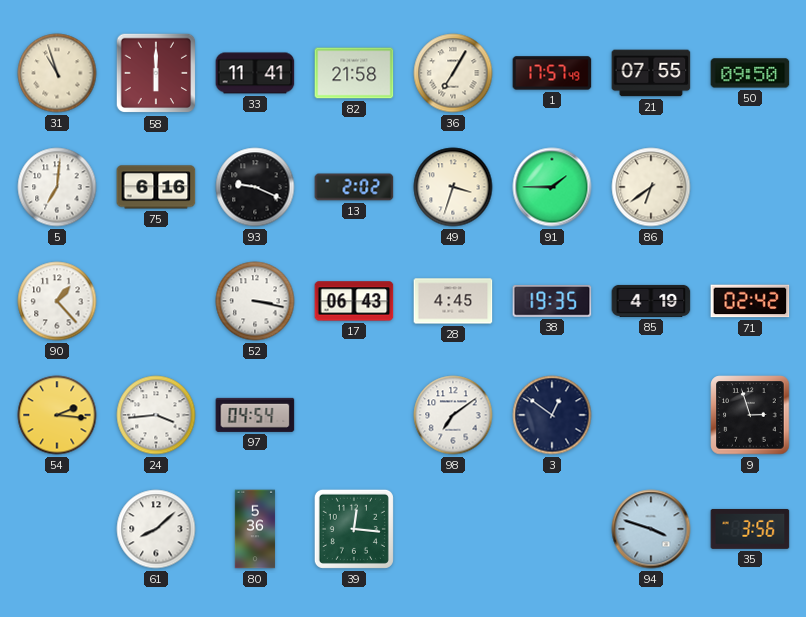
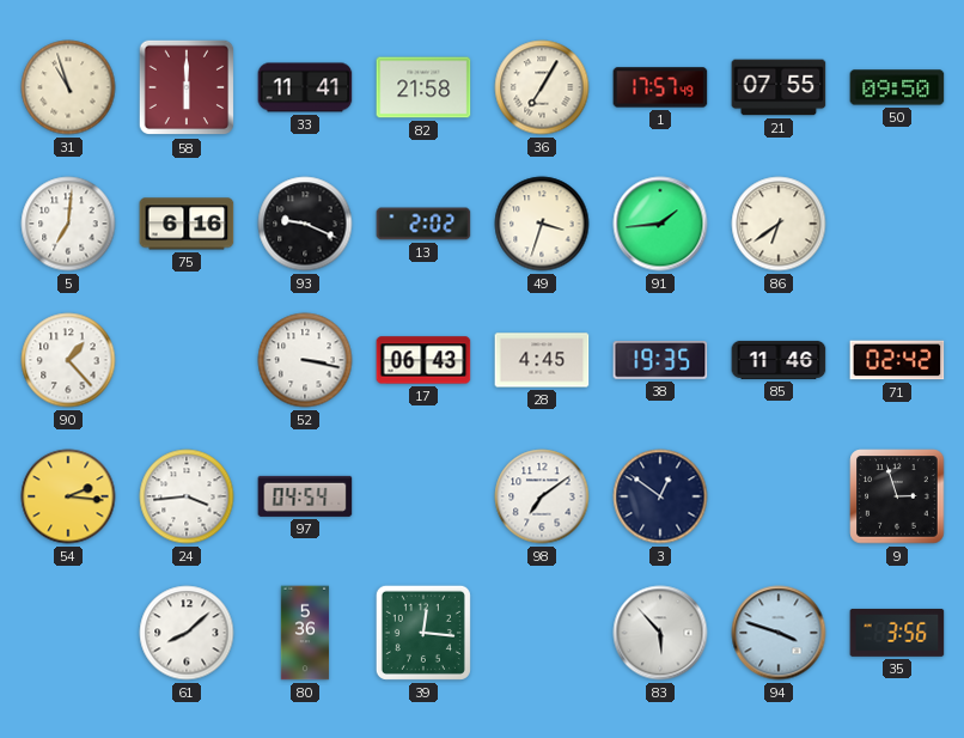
91: 1:45 -> 1:44
85: 4:19 -> 11:46
83: none -> 5:53
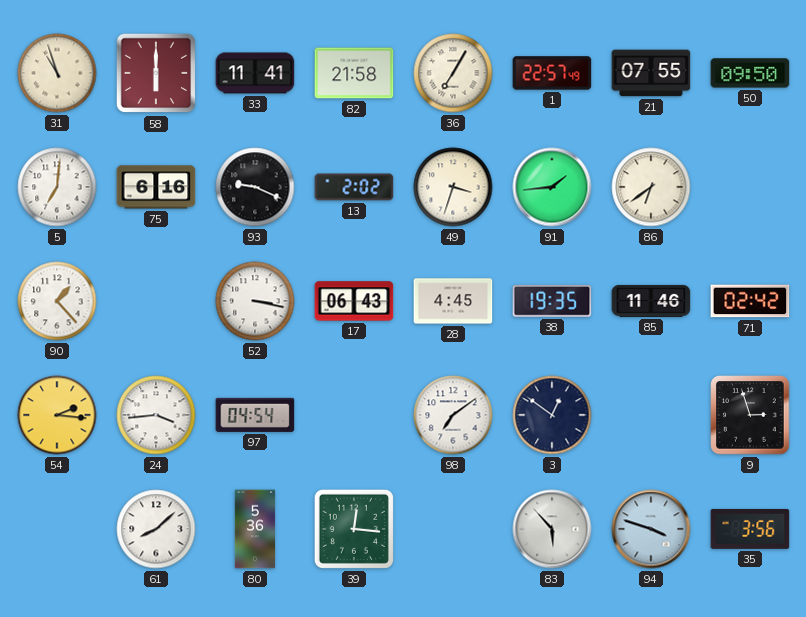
1: 17:57 -> 22:57
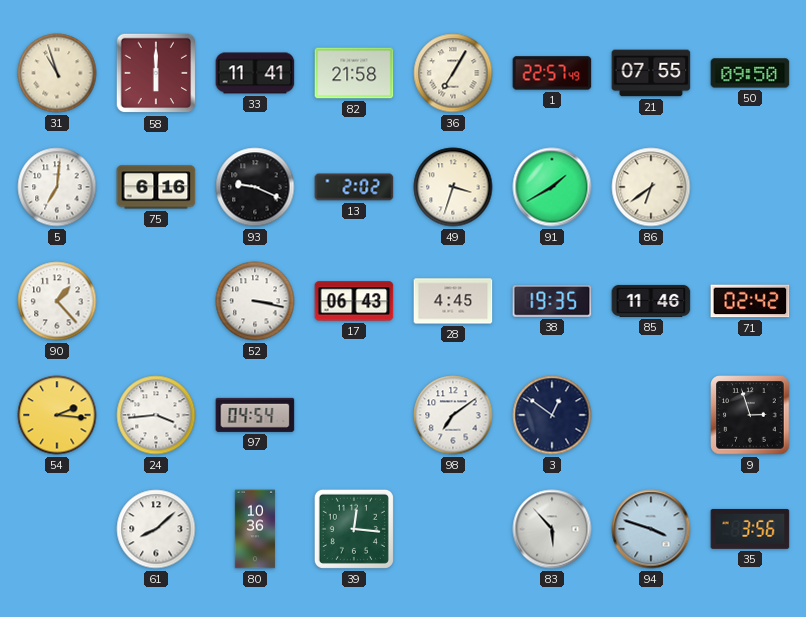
91: 1:44 -> 1:40
80: 5:36 -> 10:36
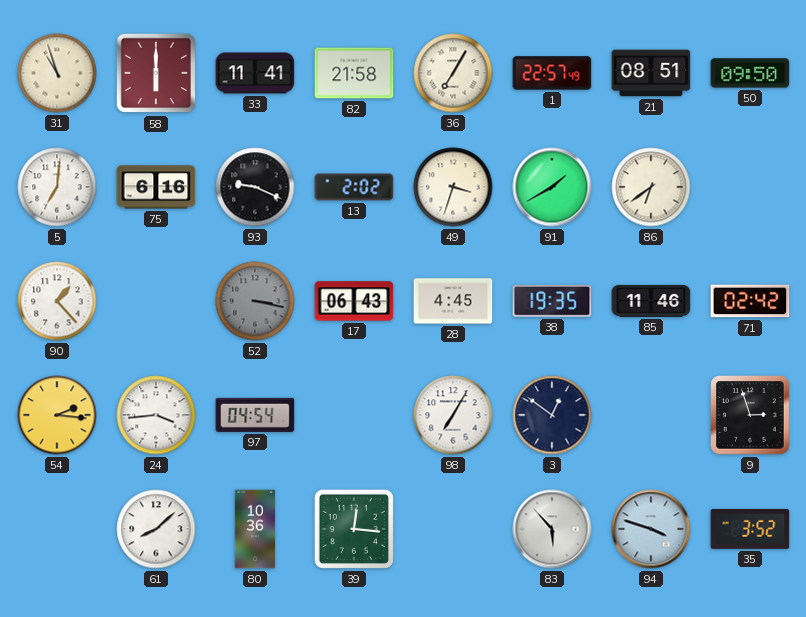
21: 07:55 -> 08:51
52 dial: white -> grey
98: 7:09 -> 7:05
35: 3:56 -> 3:52
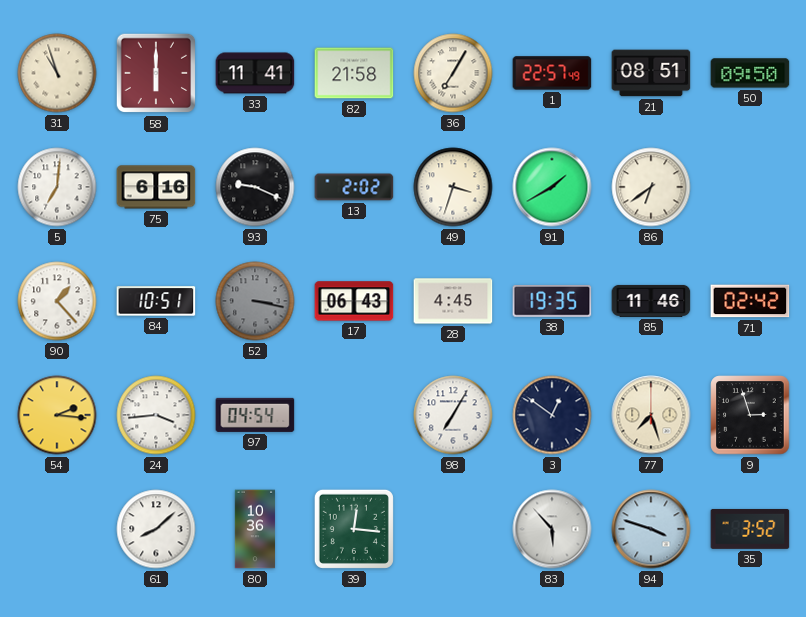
84: none -> 10:51
77: none -> 7:27
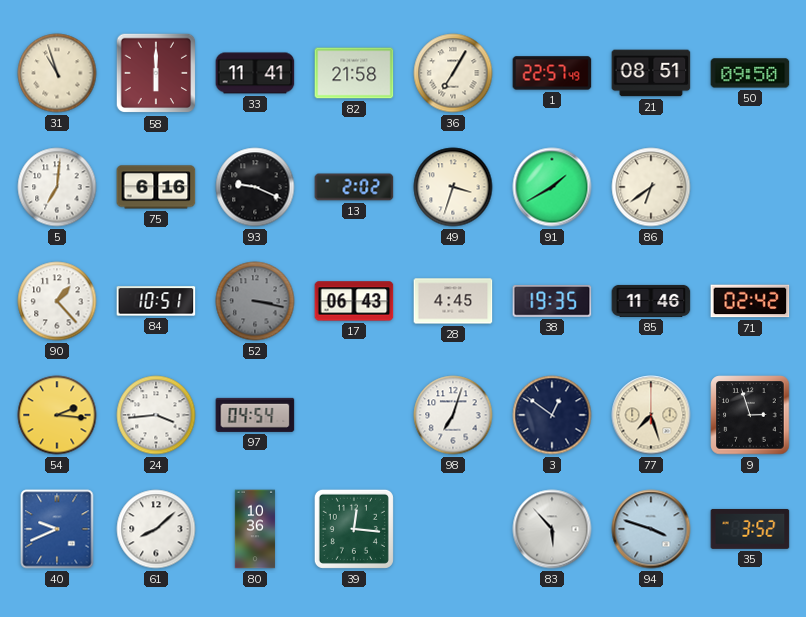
98: 7:05 -> 7:03
40: none -> 9:41
